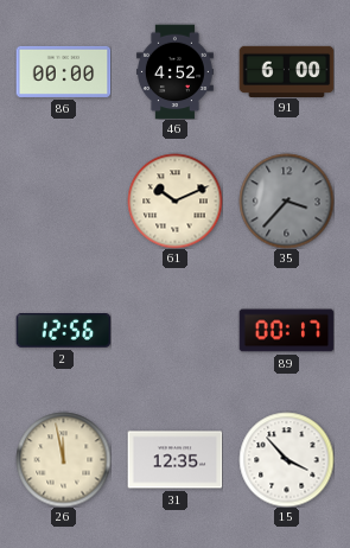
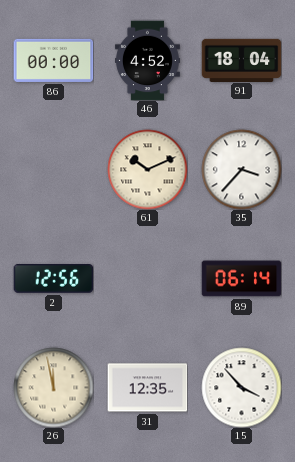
91: 6:00 -> 18:04
35 dial: grey -> white
89: 00:17 -> 06:14
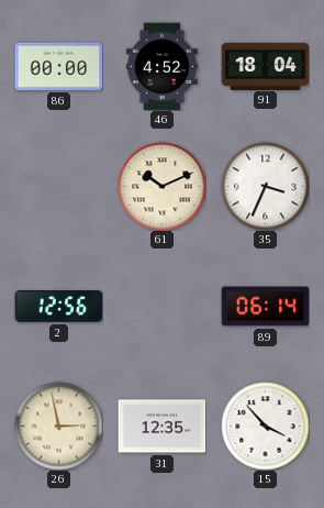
35: 3:37 -> 3:34
26: 11:58 -> 2:58
